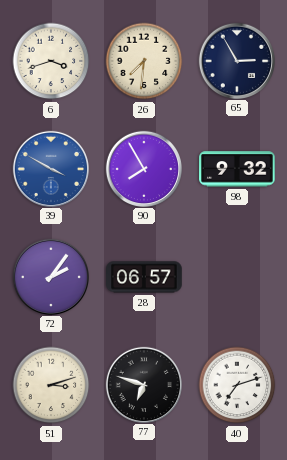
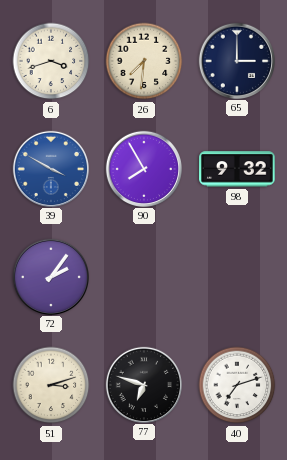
65: 2:55 -> 3:00
28: 06:57 -> none
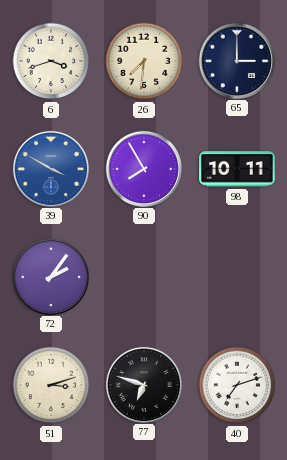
98: 9:32 -> 10:11
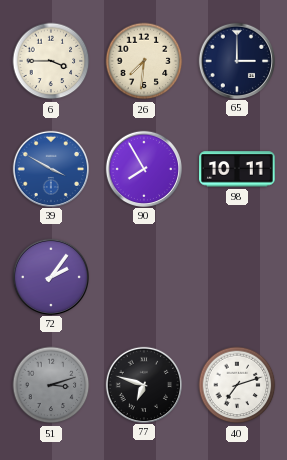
6: 3:42 -> 3:45
51 dial: cream -> grey
